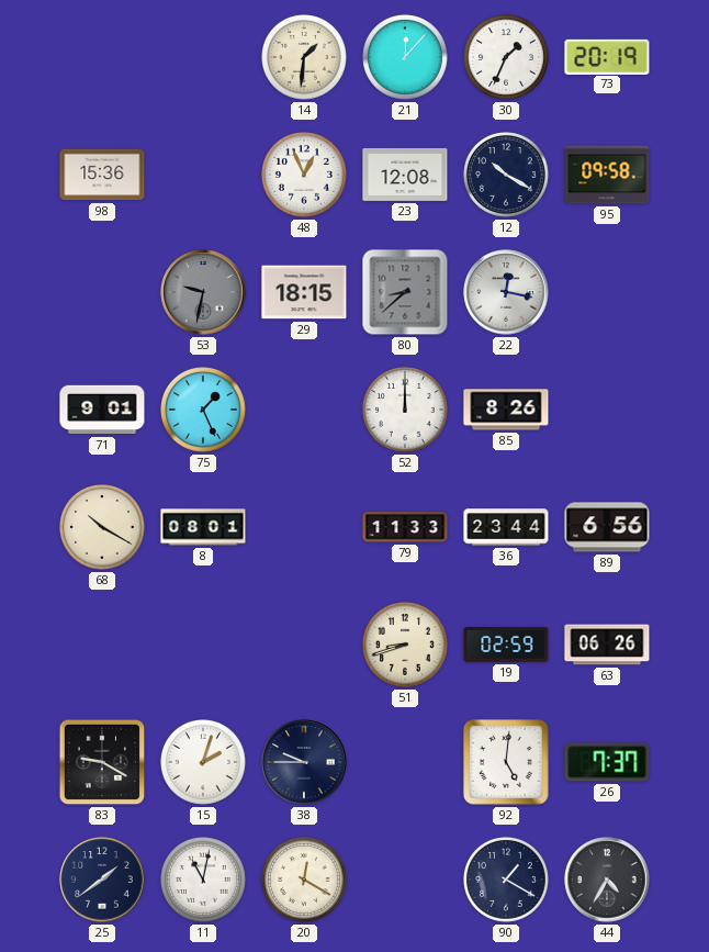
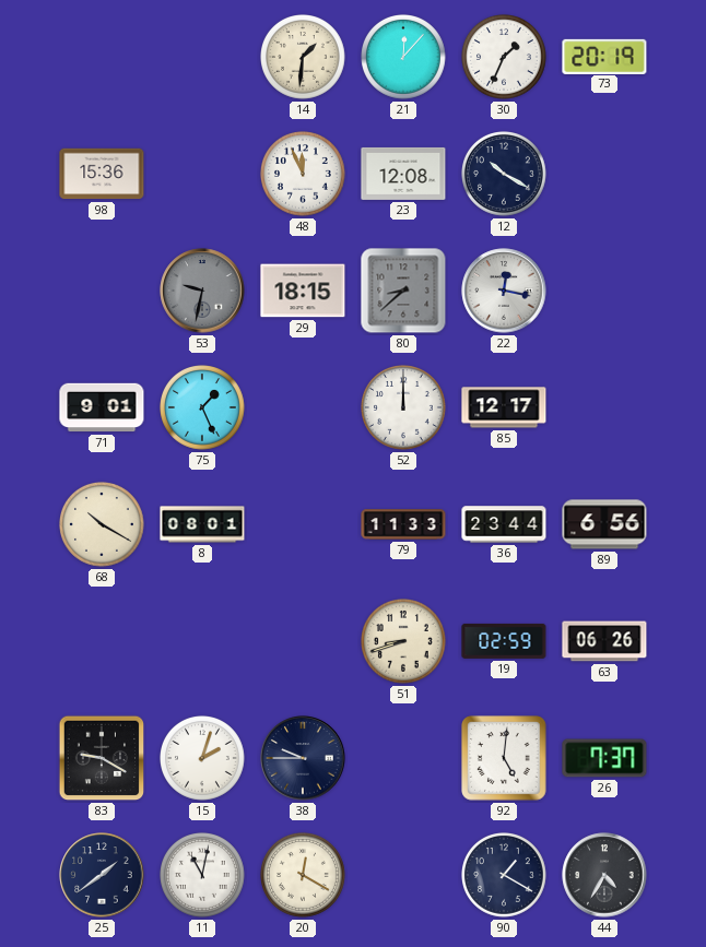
48: 12:56 -> 11:56
95: 09:58 -> none
85: 8:26 -> 12:17
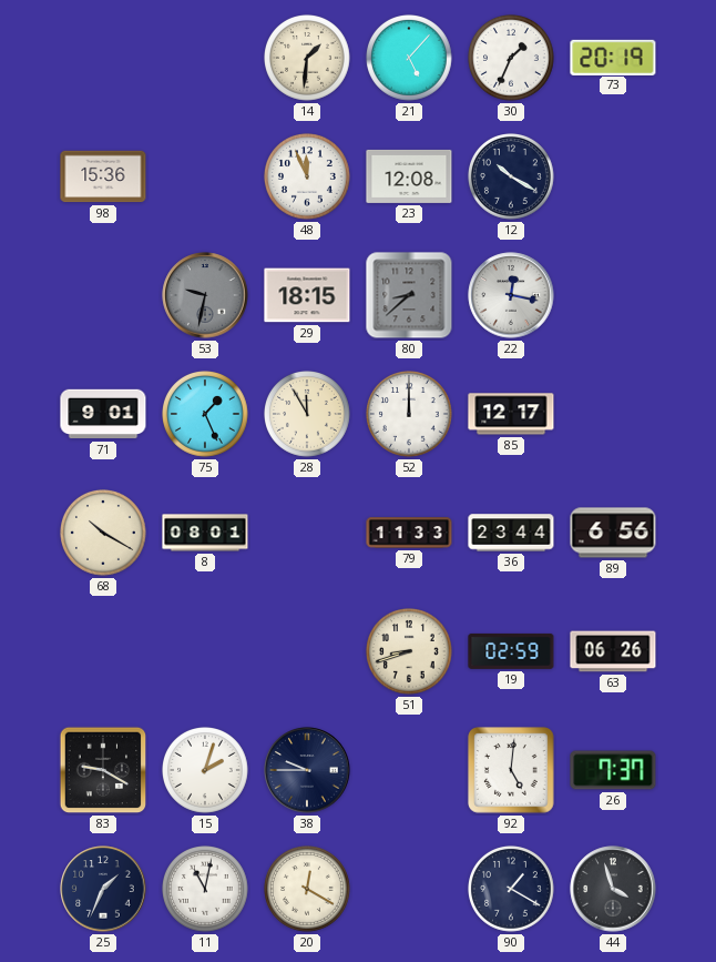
21: 12:07 -> 5:07
28: none -> 11:55
25: 1:39 -> 1:34
44: 4:35 -> 3:57
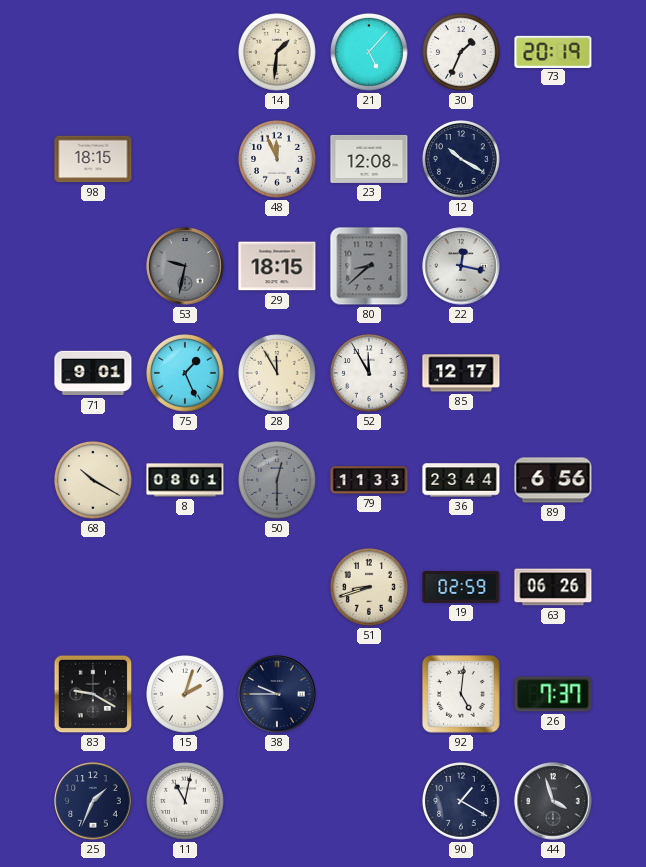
98: 15:36 -> 18:15
52: 12:00 -> 11:55
50: none -> 12:30
20: 12:20 -> none
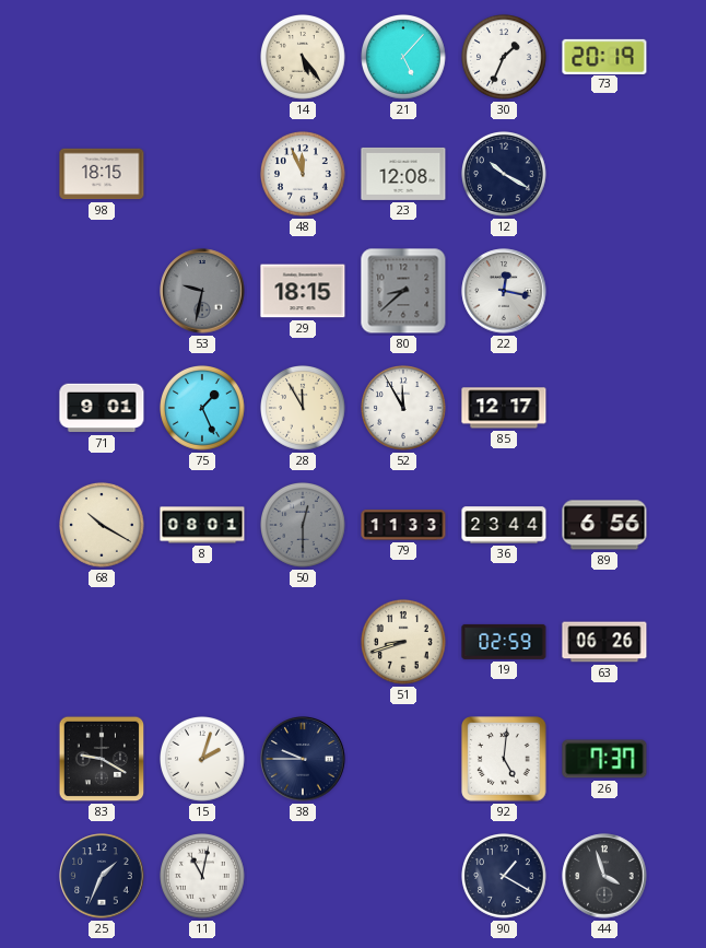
14: 1:31 -> 5:24
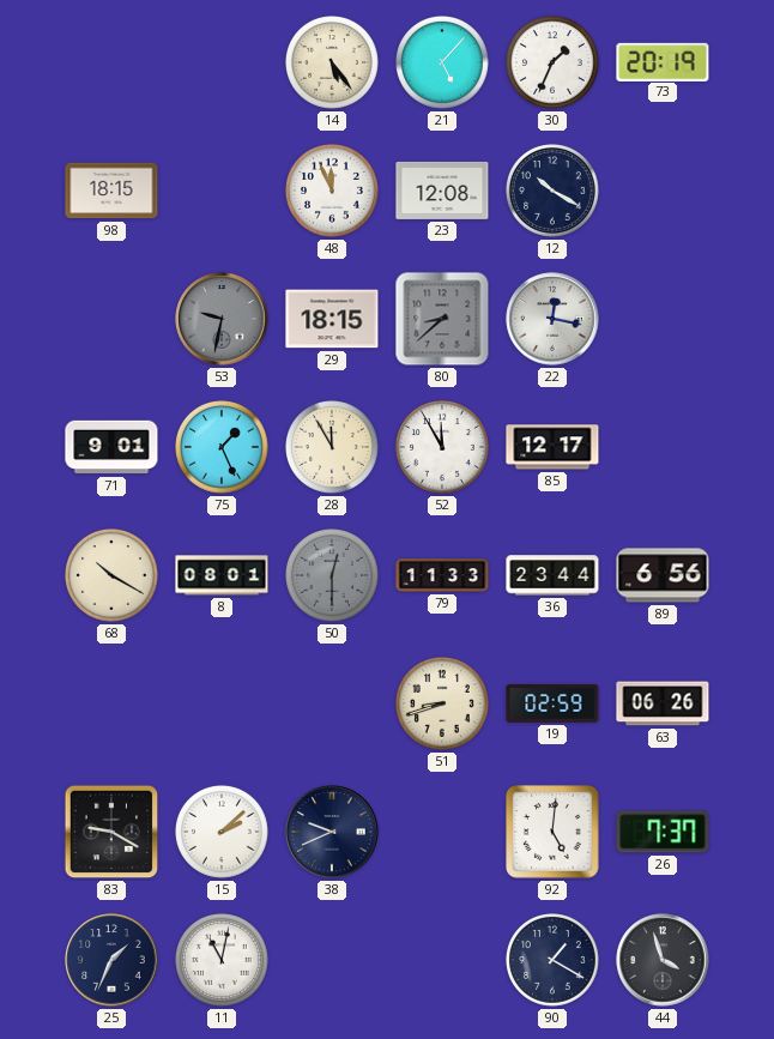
15: 2:03 -> 2:08
38: 9:45 -> 9:41
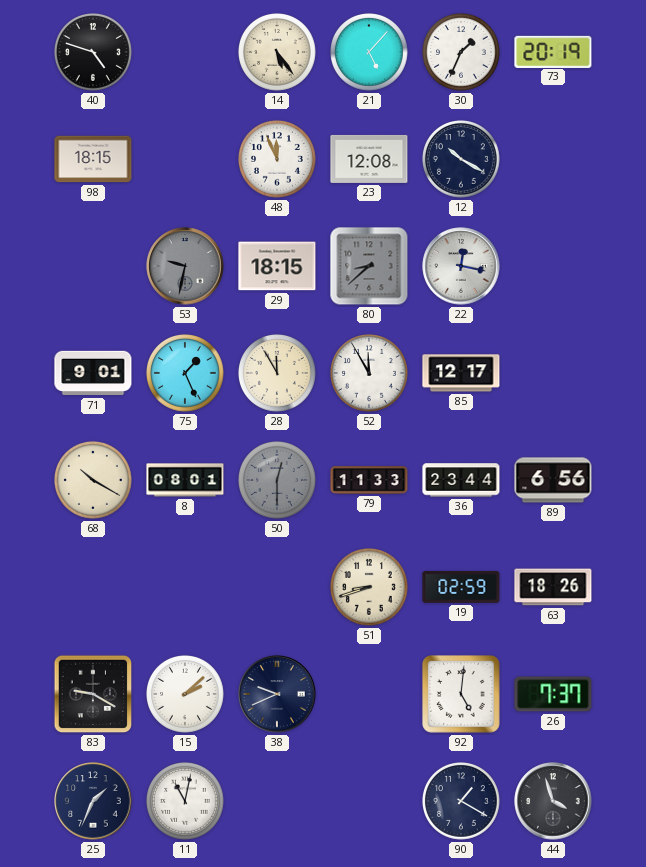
40: none -> 4:48
63: 06:26 -> 18:26
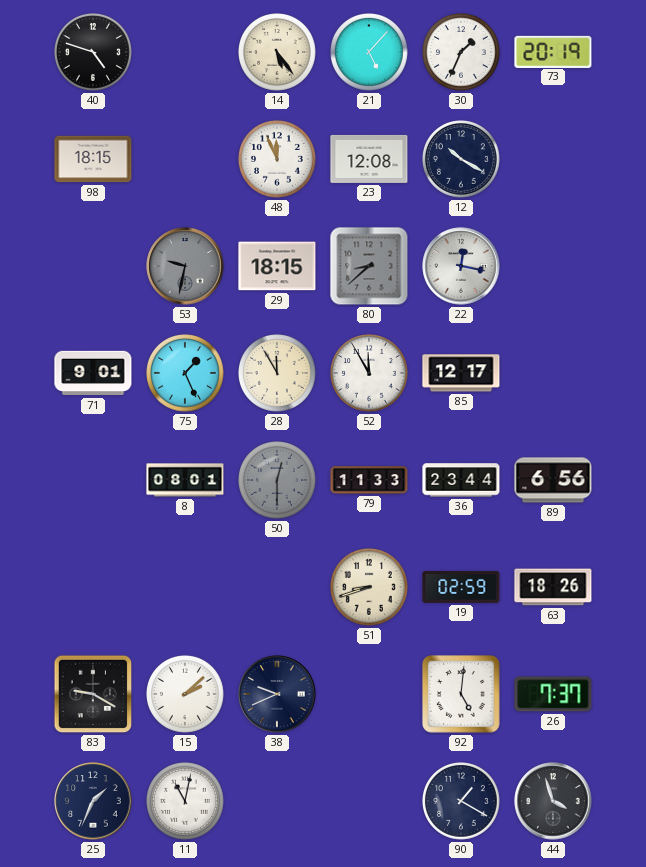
68: 10:20 -> none
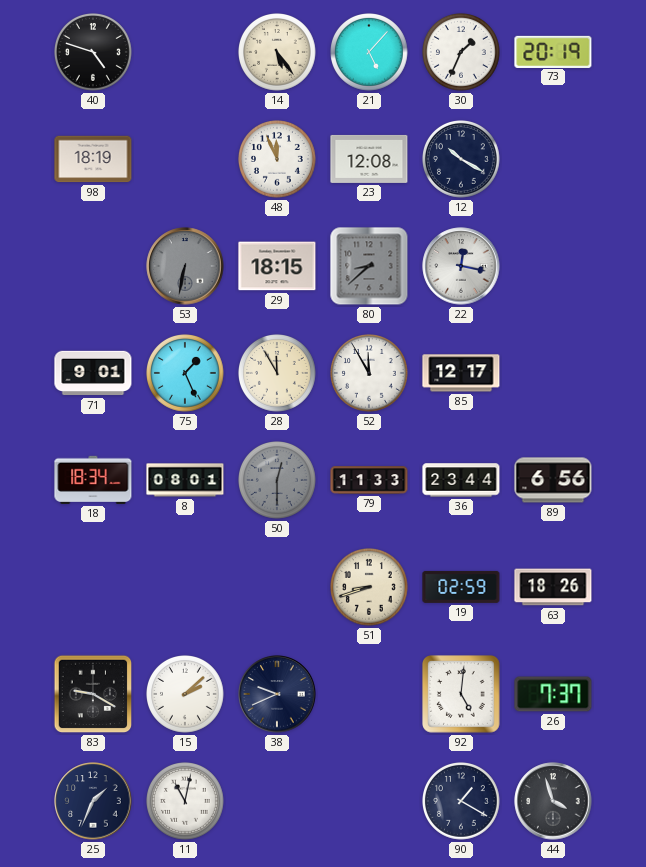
98: 18:15 -> 18:19
53: 9:32 -> 6:32
18: none -> 18:34
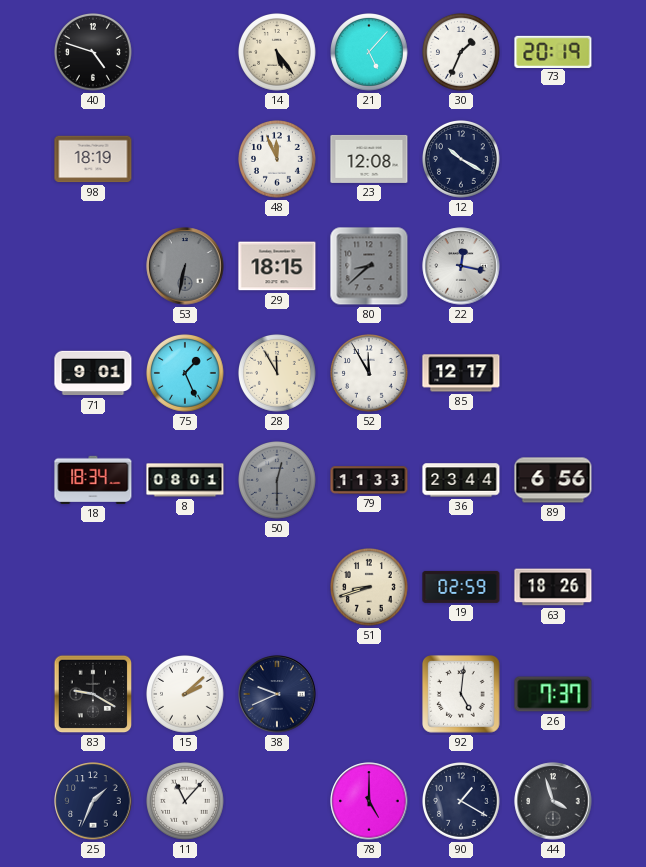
11: 11:02 -> 11:07
78: none -> 5:00
